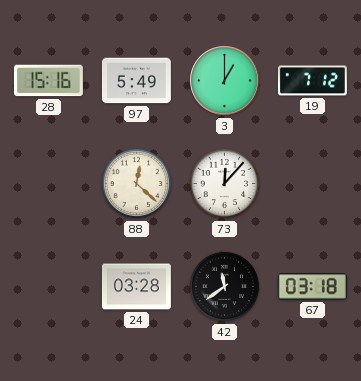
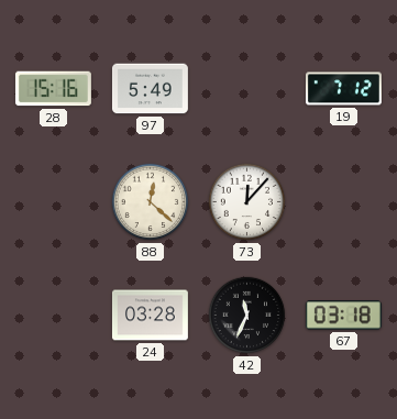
3: 1:00 -> none
42: 11:39 -> 11:34
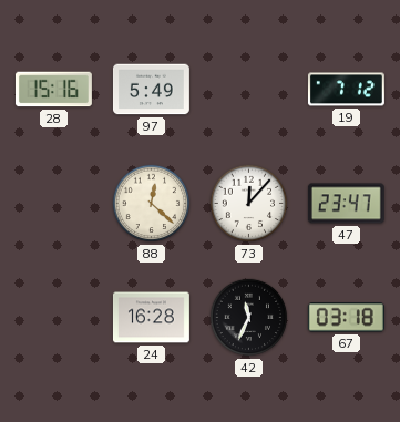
47: none -> 23:47
24: 03:28 -> 16:28
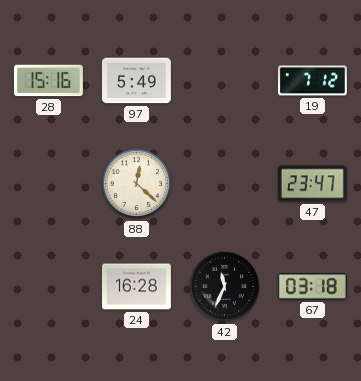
73: 12:07 -> none
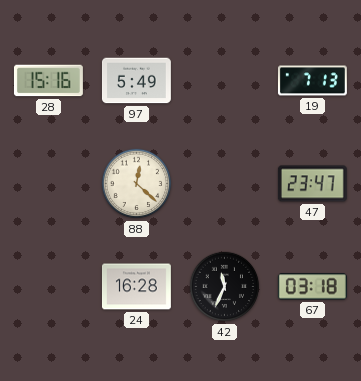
19: 7:12 -> 7:13
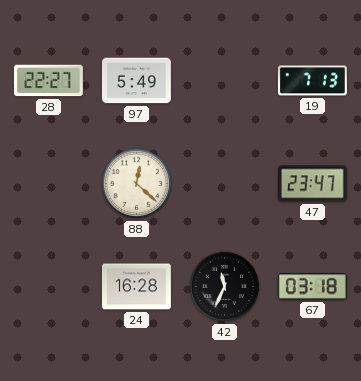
28: 15:16 -> 22:27
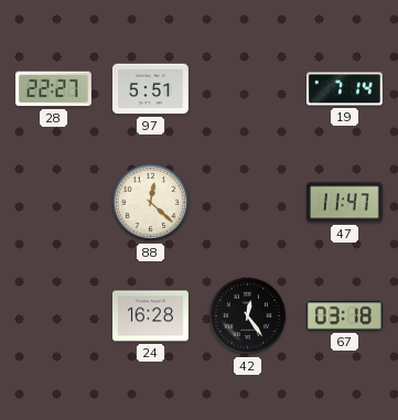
97: 5:49 -> 5:51
19: 7:13 -> 7:14
47: 23:47 -> 11:47
42: 11:34 -> 12:24
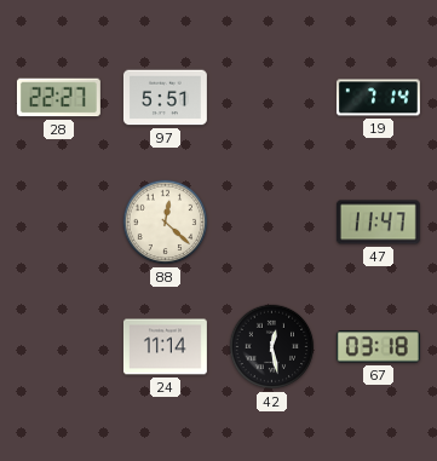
24: 16:28 -> 11:14
42: 12:24 -> 12:28
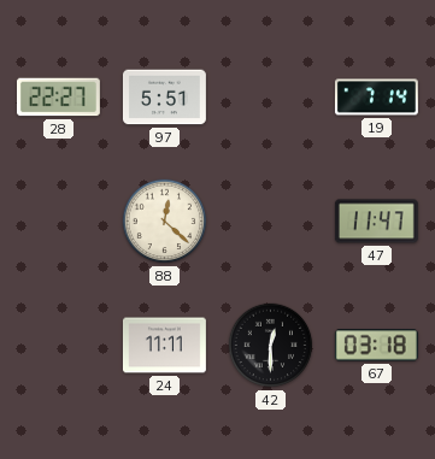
24: 11:14 -> 11:11
42: 12:28 -> 12:30
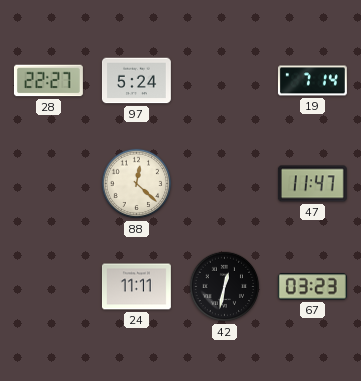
97: 5:51 -> 5:24
42: 12:30 -> 12:32
67: 03:18 -> 03:23
